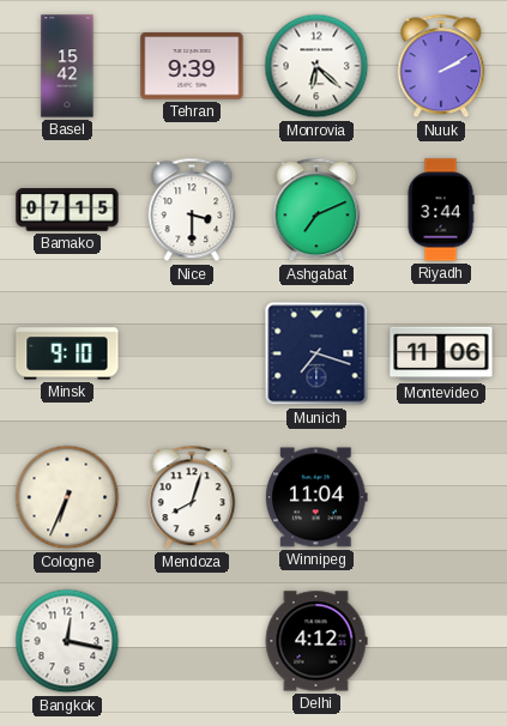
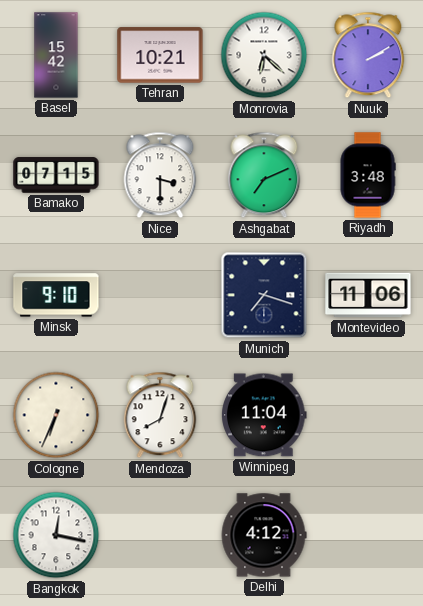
Tehran: 9:39 -> 10:21
Riyadh: 3:44 -> 3:48
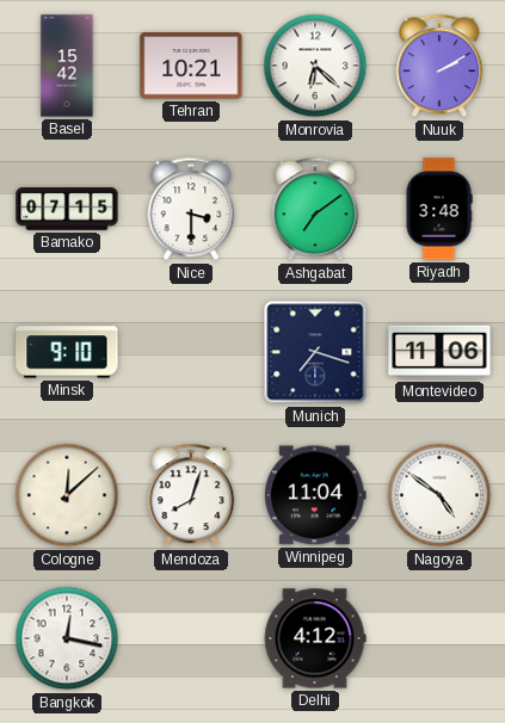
Ashgabat: 7:11 -> 7:09
Cologne: 6:34 -> 12:08
Nagoya: none -> 4:51
